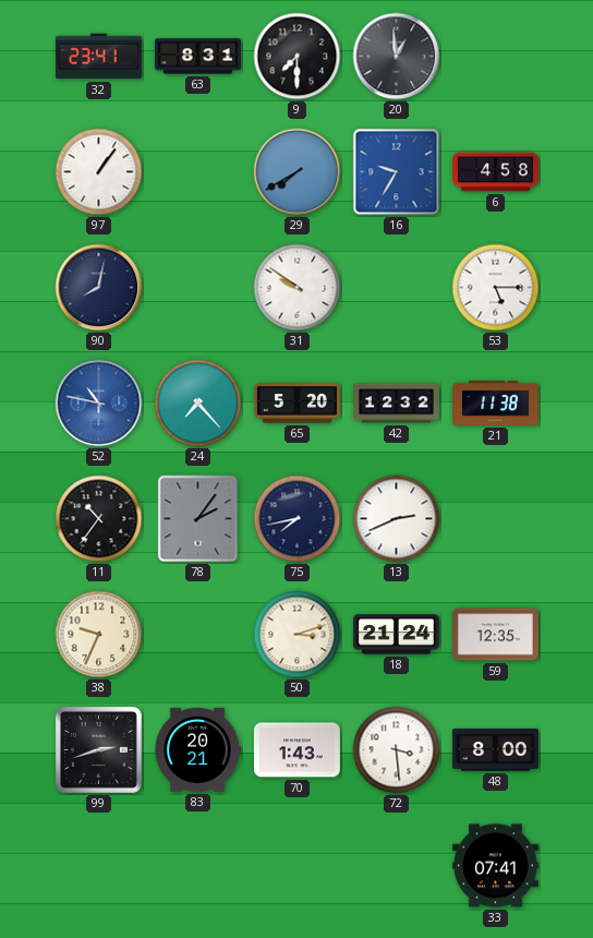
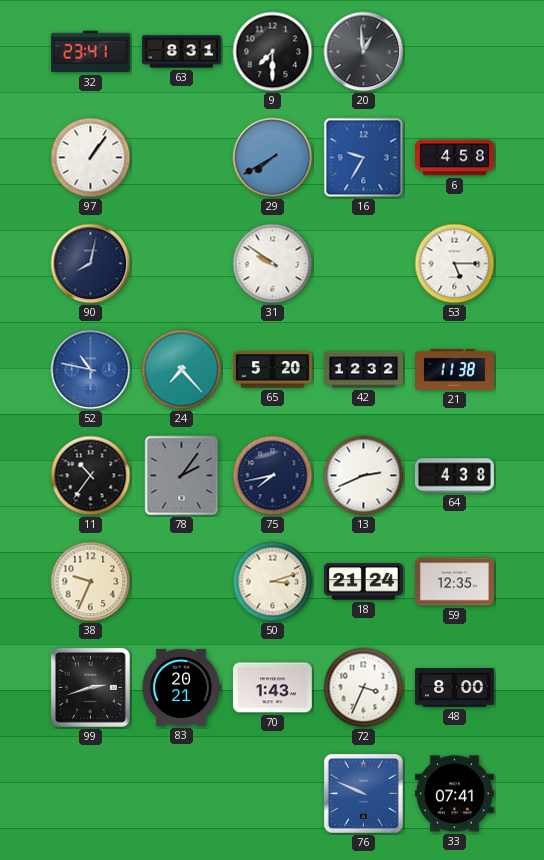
64: none -> 4:38
72: 3:29 -> 3:34
76: none -> 9:49
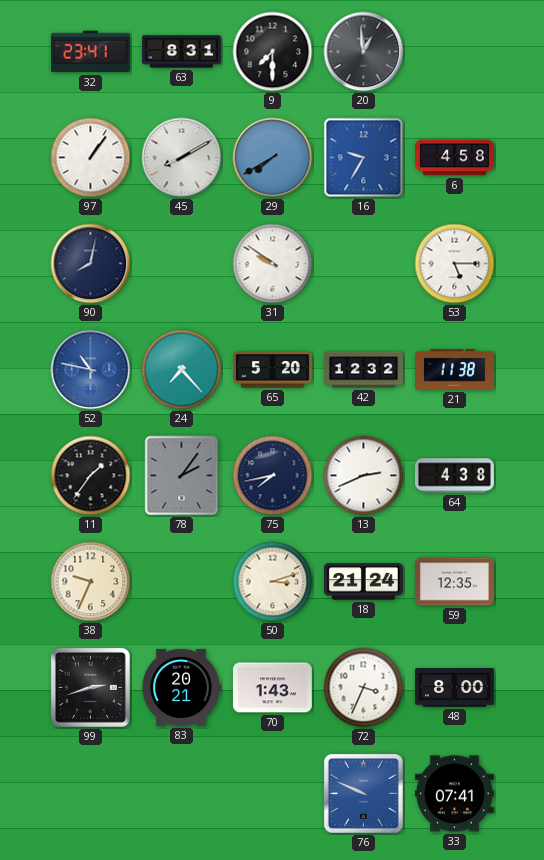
45: none -> 8:10
11: 10:36 -> 1:36
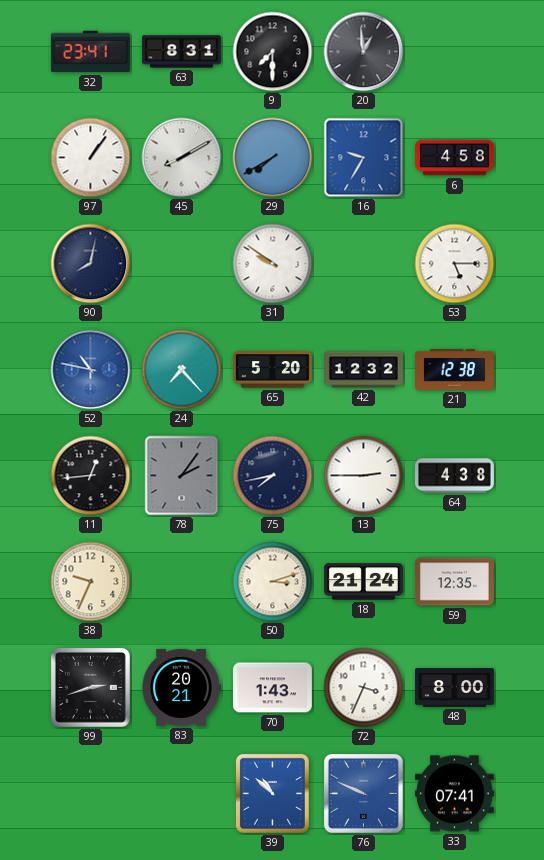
21: 11:38 -> 12:38
11: 1:36 -> 12:44
13: 2:41 -> 2:45
39: none -> 10:52
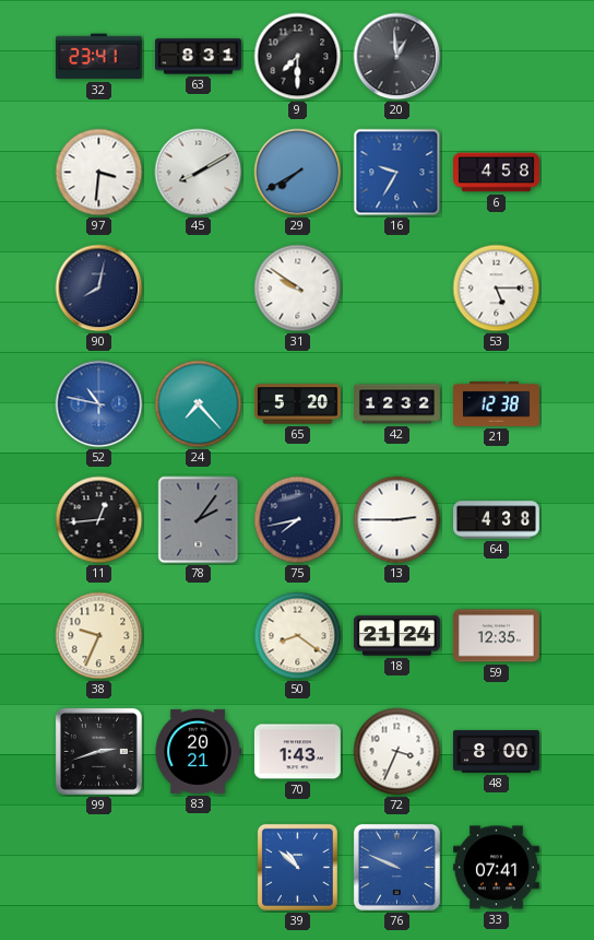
97: 1:06 -> 3:31
50: 3:12 -> 8:21
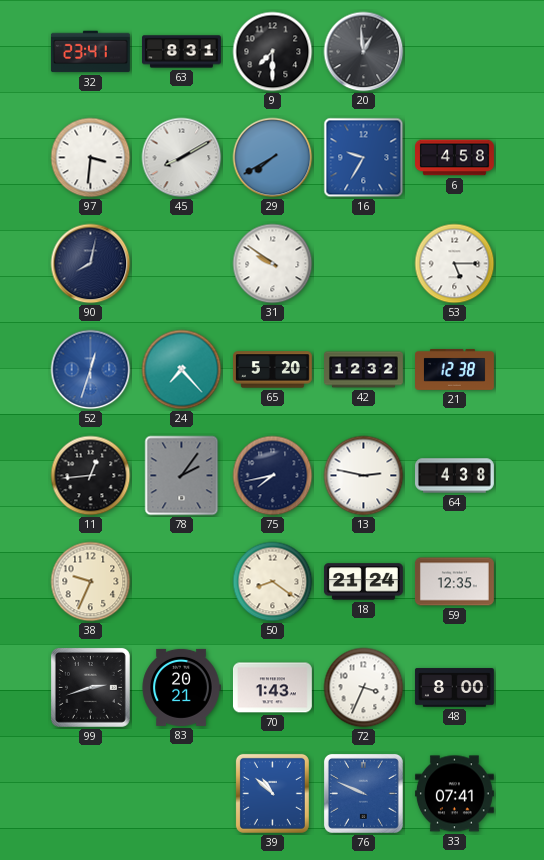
52: 10:47 -> 12:33
13: 2:45 -> 2:47
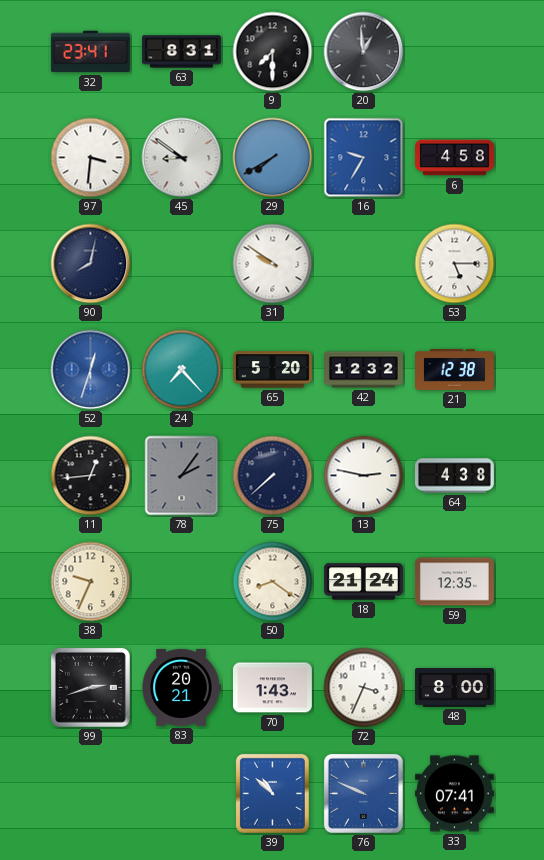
45: 8:10 -> 8:51
75: 7:43 -> 7:38
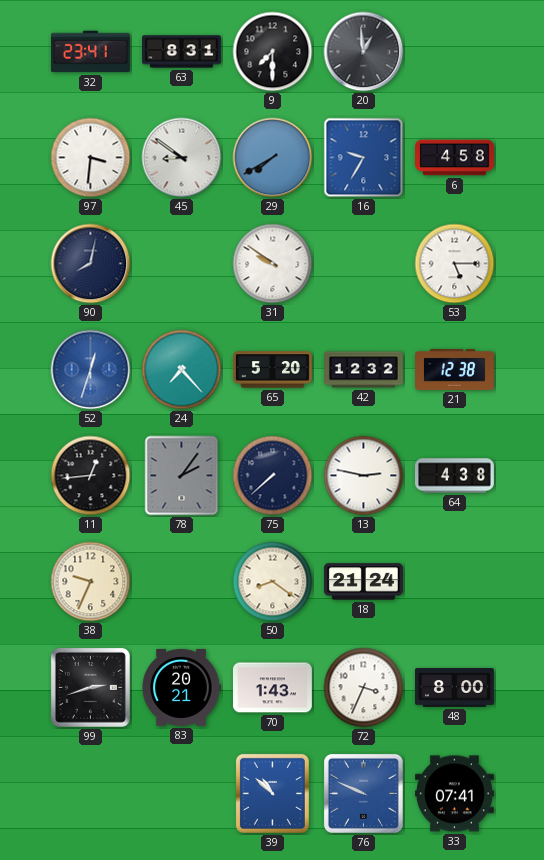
59: 12:35 -> none
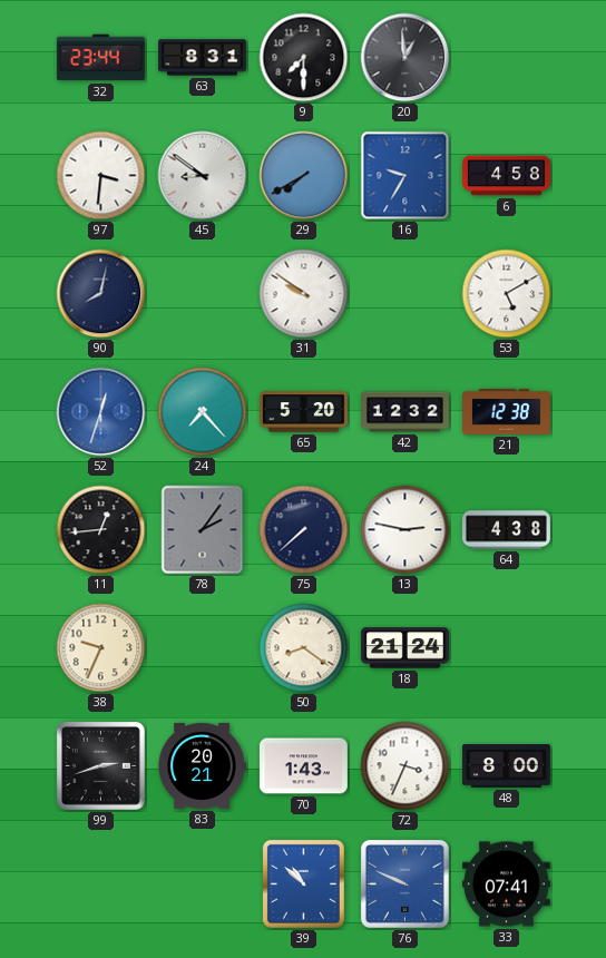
32: 23:41 -> 23:44
53: 5:15 -> 5:10
